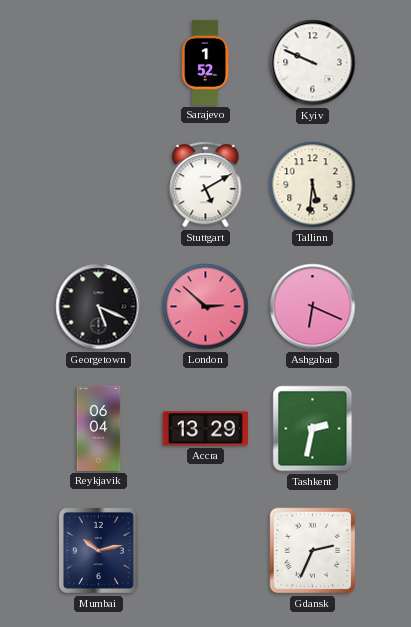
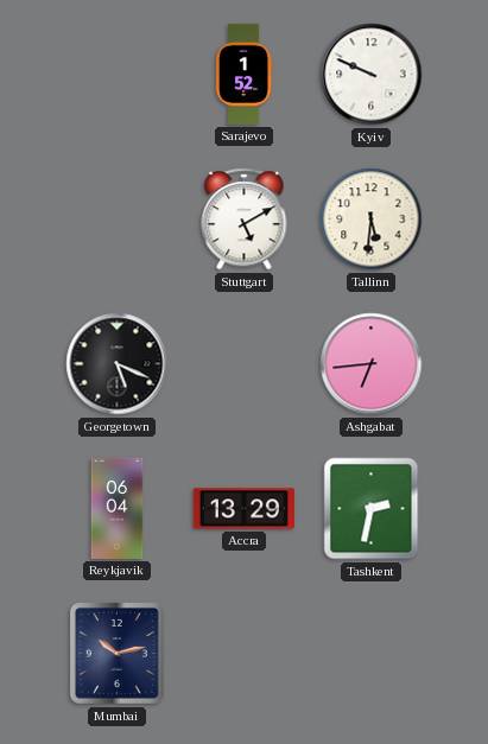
London: 2:52 -> none
Ashgabat: 6:19 -> 6:44
Gdansk: 2:34 -> none
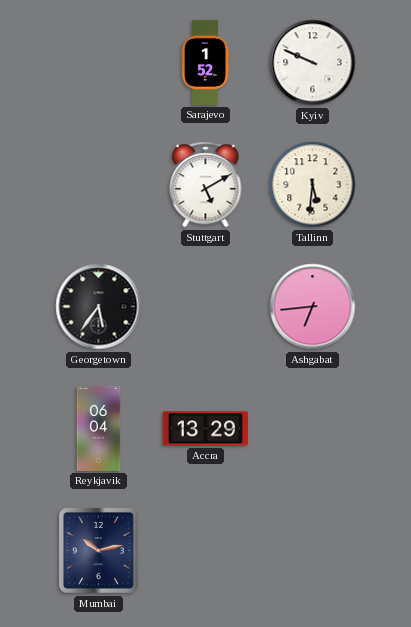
Georgetown: 5:19 -> 5:36
Tashkent: 2:32 -> none
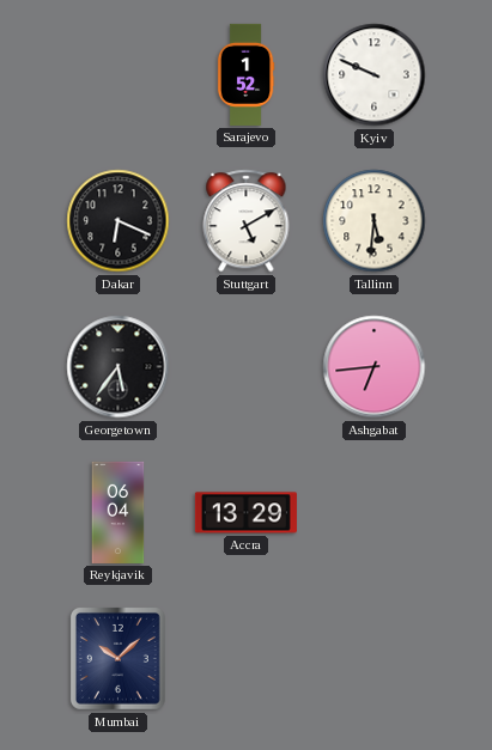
Dakar: none -> 6:19
Mumbai: 10:13 -> 10:08
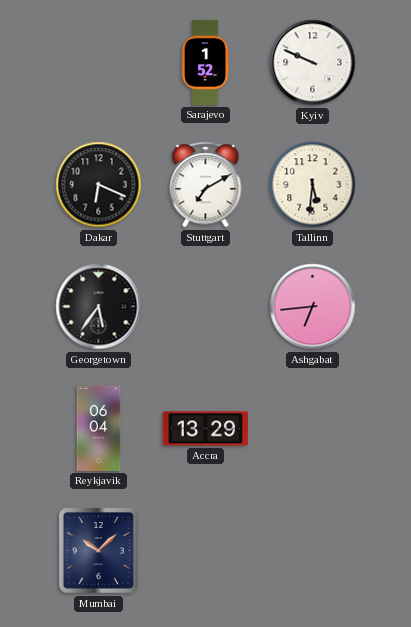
Stuttgart: 5:10 -> 7:10
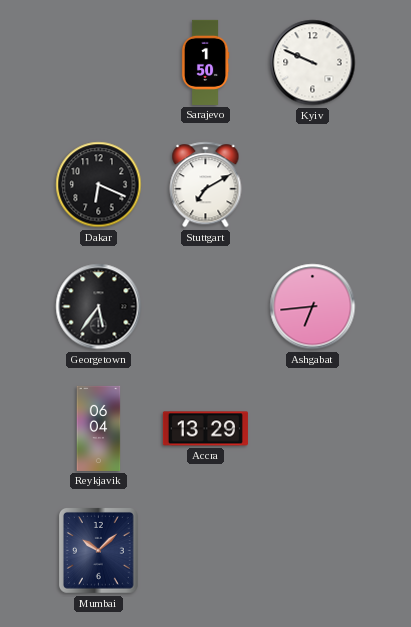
Sarajevo: 1:52 -> 1:50
Tallinn: 5:31 -> none
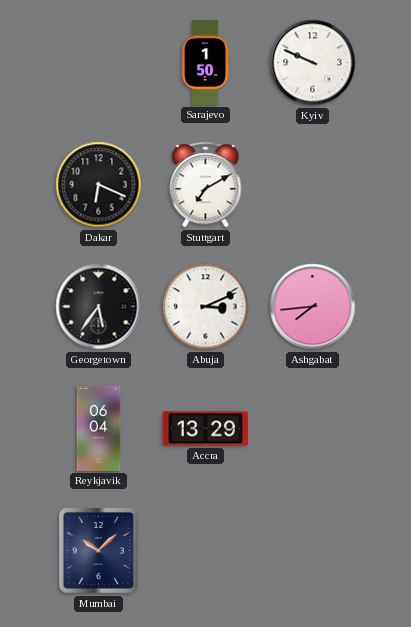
Abuja: none -> 3:11
Ashgabat: 6:44 -> 7:44
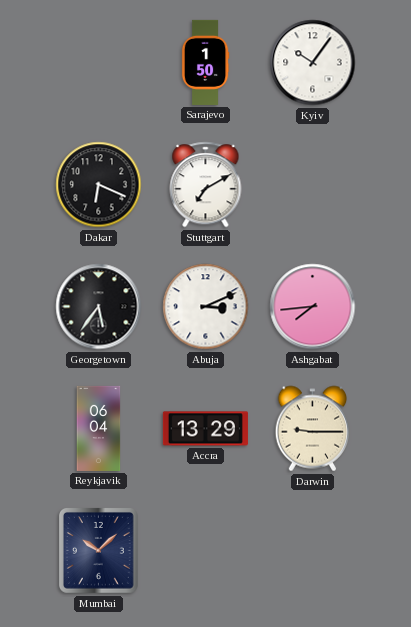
Kyiv: 9:49 -> 10:06
Darwin: none -> 9:15
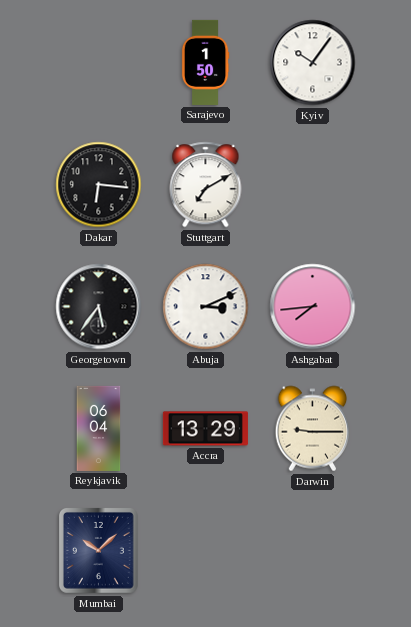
Dakar: 6:19 -> 6:16
